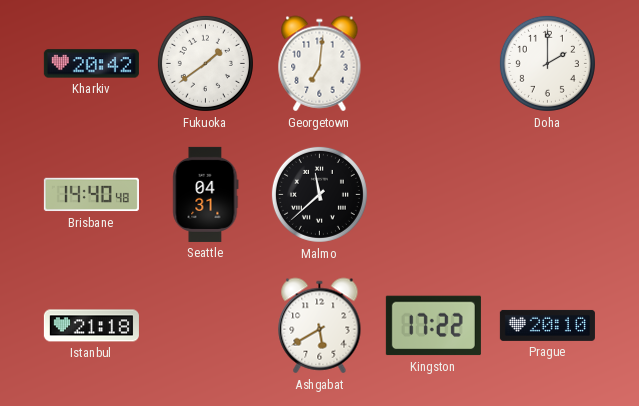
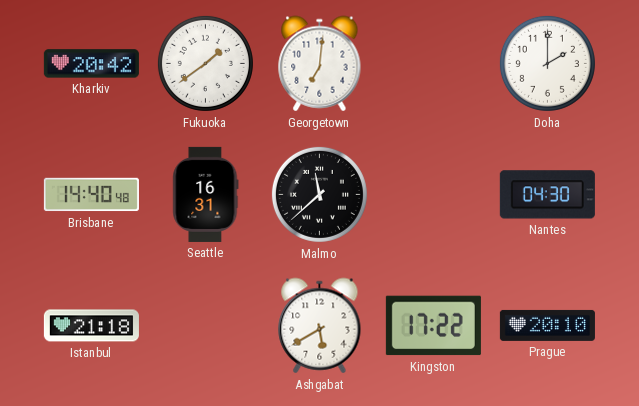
Seattle: 04:31 -> 16:31
Nantes: none -> 04:30
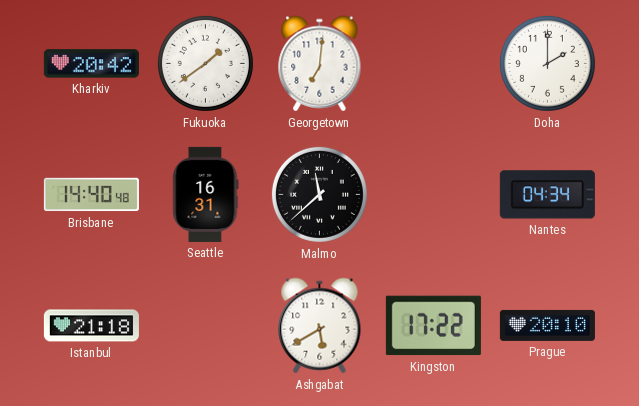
Nantes: 04:30 -> 04:34
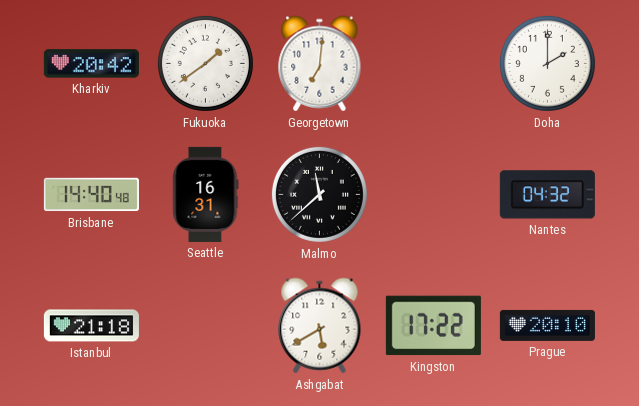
Nantes: 04:34 -> 04:32
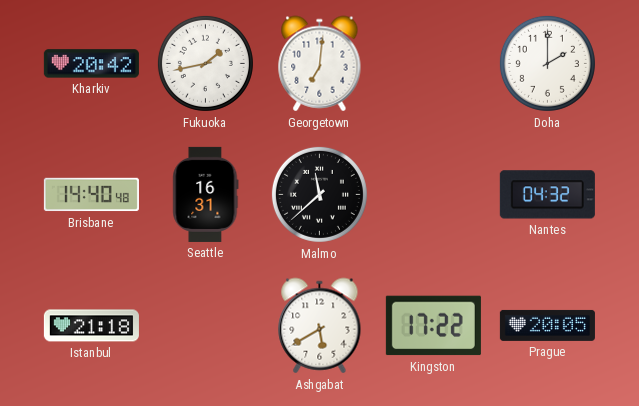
Fukuoka: 1:39 -> 1:43
Prague: 20:10 -> 20:05
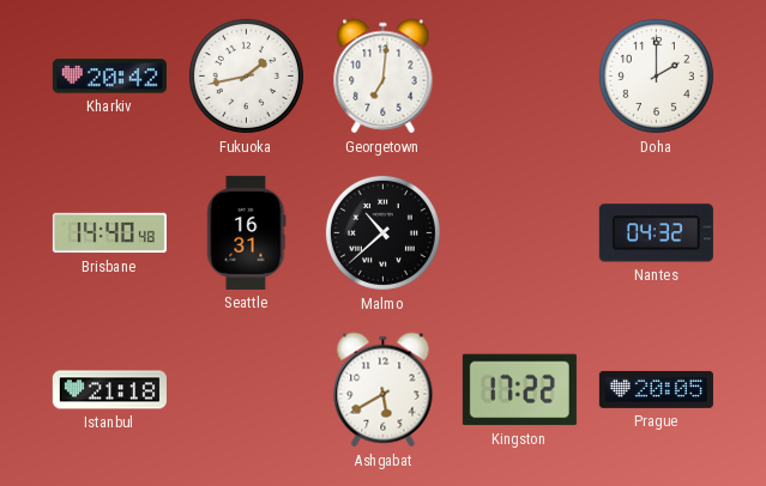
Malmo: 11:38 -> 10:38
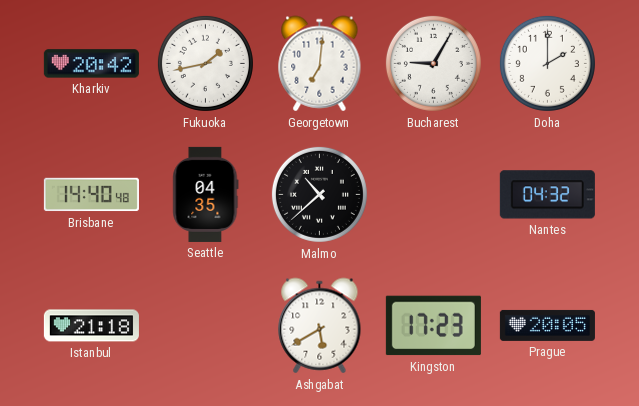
Bucharest: none -> 9:05
Seattle: 16:31 -> 04:35
Kingston: 17:22 -> 17:23
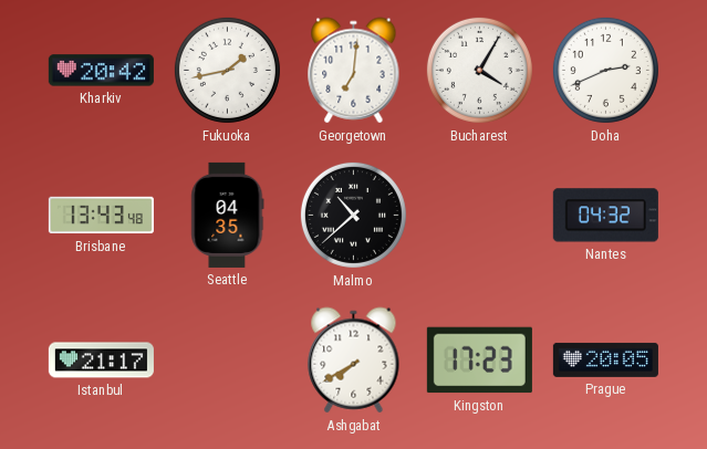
Bucharest: 9:05 -> 4:05
Doha: 2:00 -> 2:41
Brisbane: 14:40 -> 13:43
Istanbul: 21:18 -> 21:17
Ashgabat: 5:40 -> 7:40
